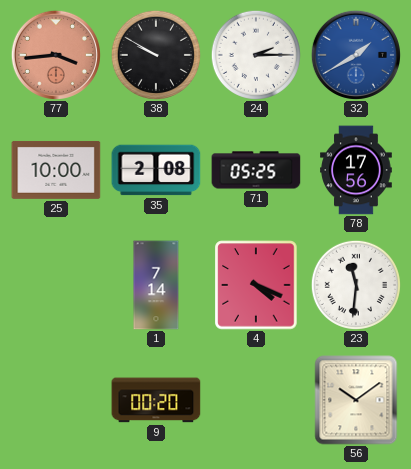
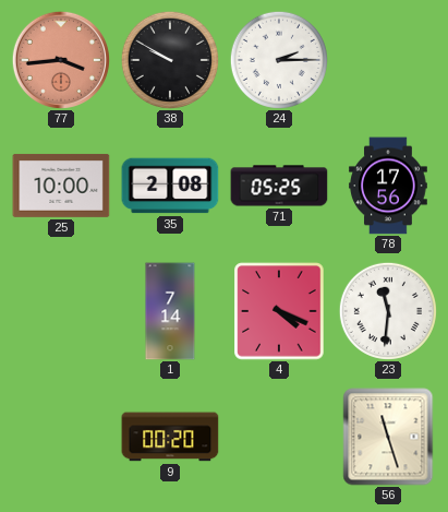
32: 1:40 -> none
56: 10:09 -> 11:27
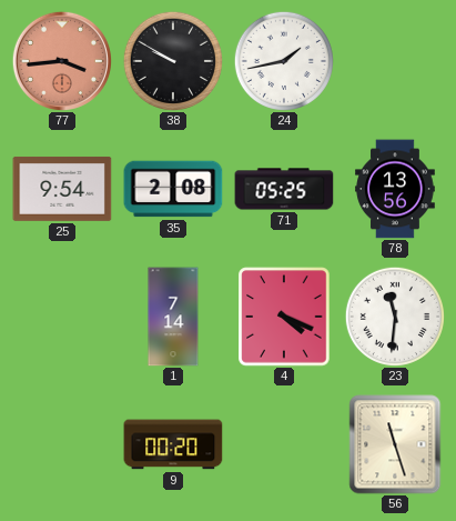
24: 2:15 -> 1:43
25: 10:00 -> 9:54
78: 17:56 -> 13:56
